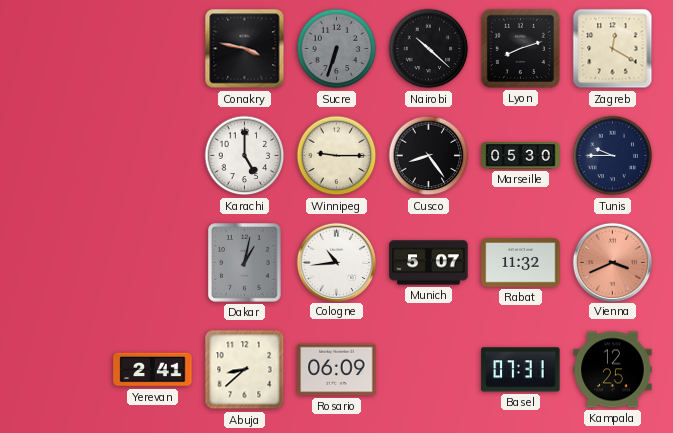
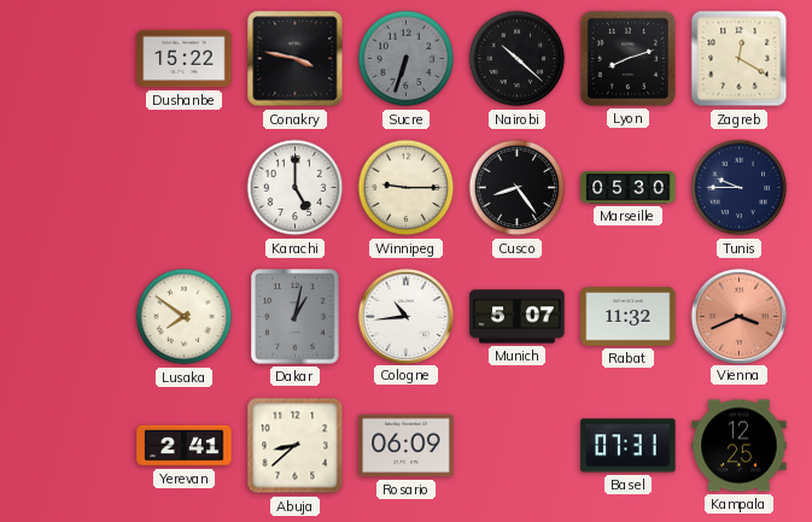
Dushanbe: none -> 15:22
Lusaka: none -> 7:51
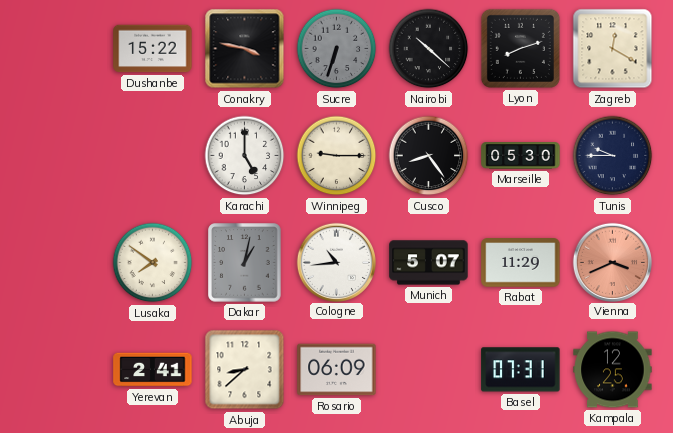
Rabat: 11:32 -> 11:29
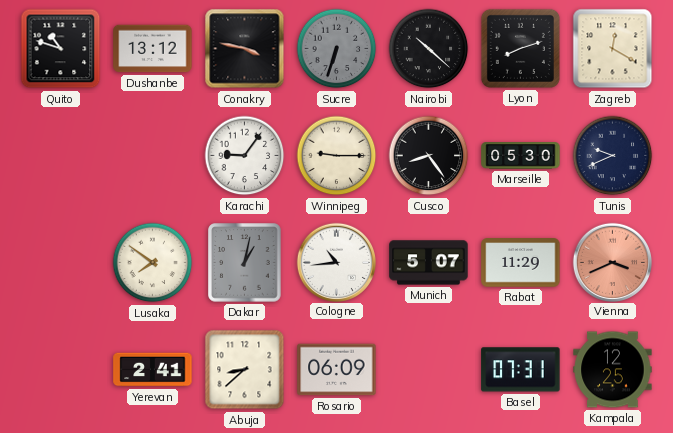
Quito: none -> 10:48
Dushanbe: 15:22 -> 13:12
Karachi: 5:00 -> 9:06
Tunis: 9:45 -> 9:41
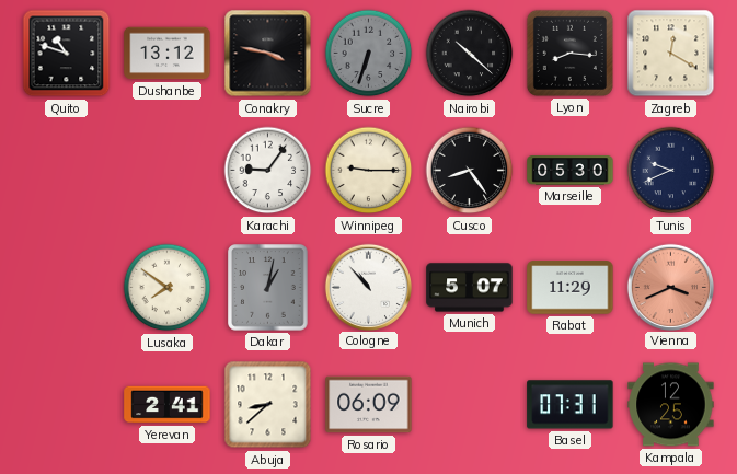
Lyon: 8:12 -> 8:16
Cologne: 10:44 -> 10:53
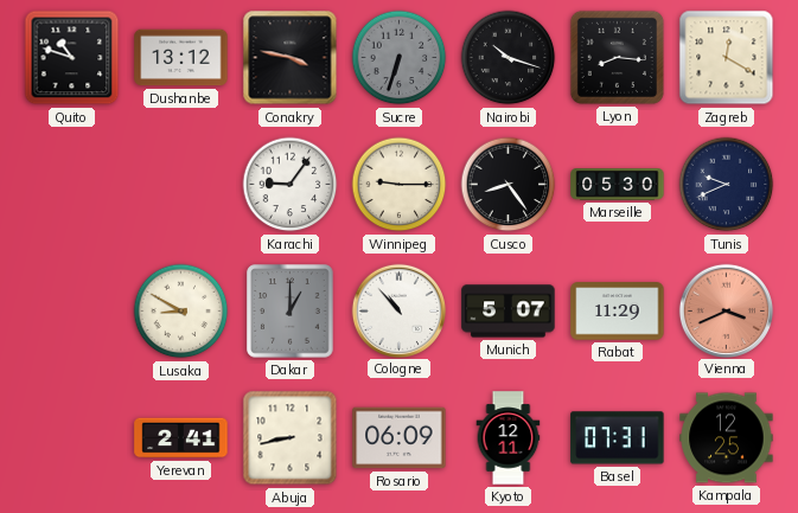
Nairobi: 10:22 -> 10:18
Lusaka: 7:51 -> 8:50
Dakar: 1:02 -> 1:00
Abuja: 8:38 -> 8:43
Kyoto: none -> 12:11
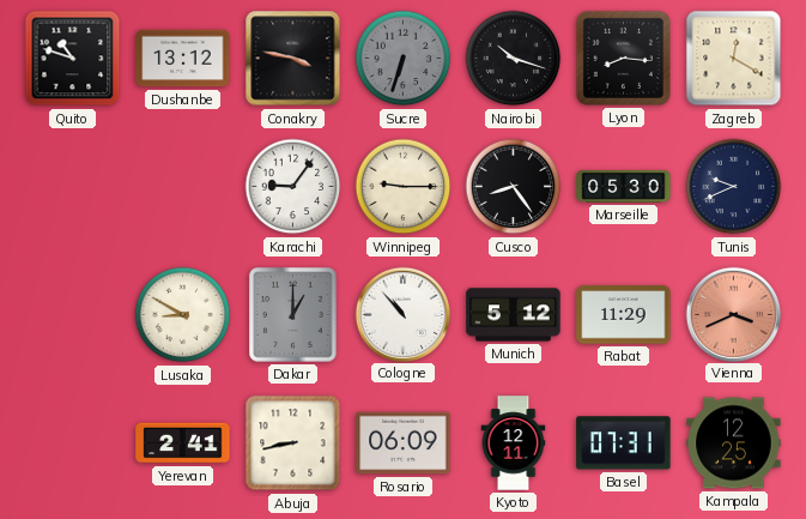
Munich: 5:07 -> 5:12
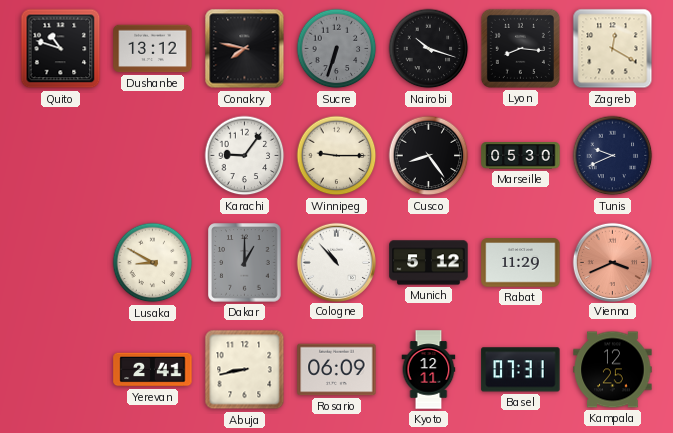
Conakry: 3:47 -> 7:47
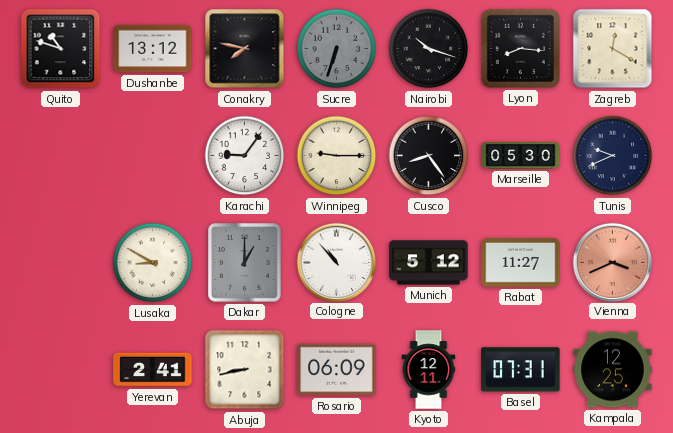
Rabat: 11:29 -> 11:27
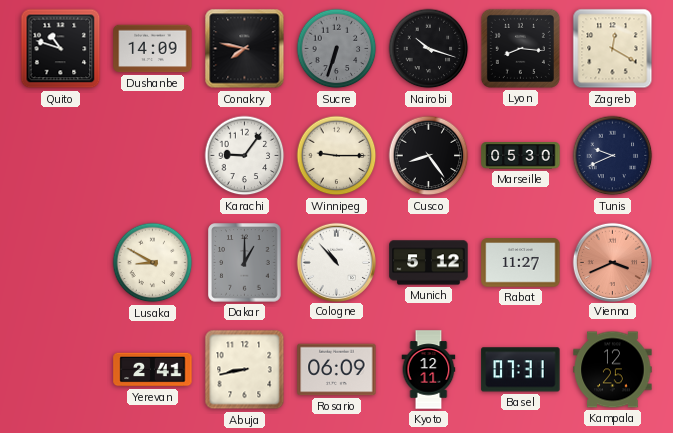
Dushanbe: 13:12 -> 14:09
